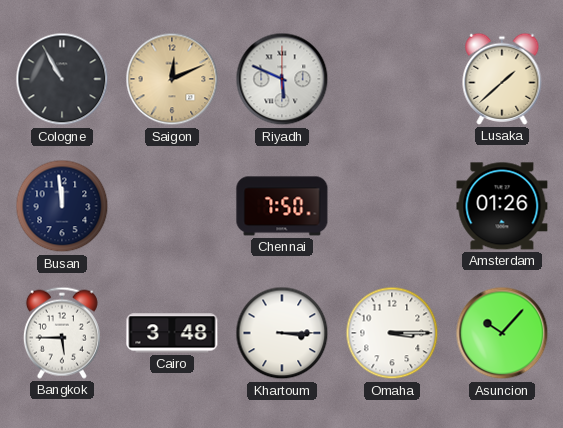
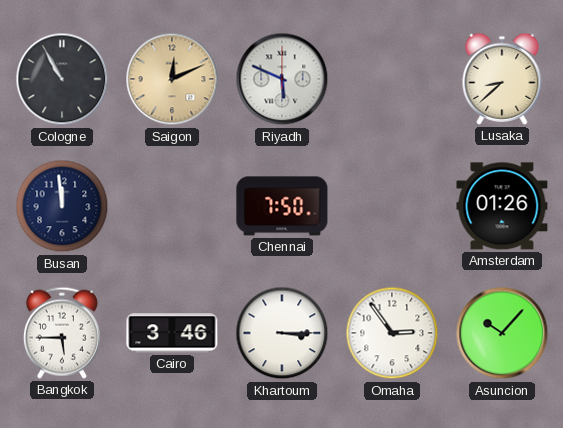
Lusaka: 1:38 -> 8:38
Cairo: 3:48 -> 3:46
Omaha: 3:15 -> 2:54
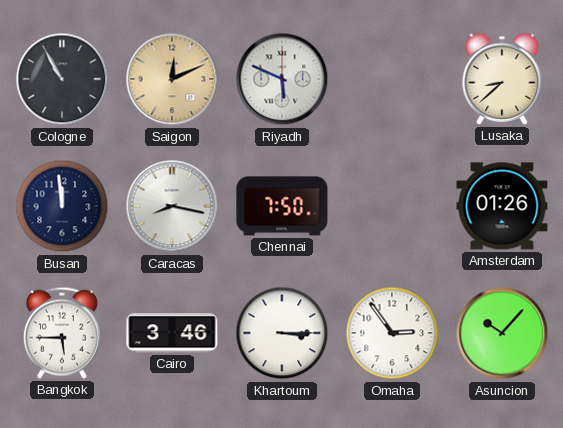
Caracas: none -> 8:17
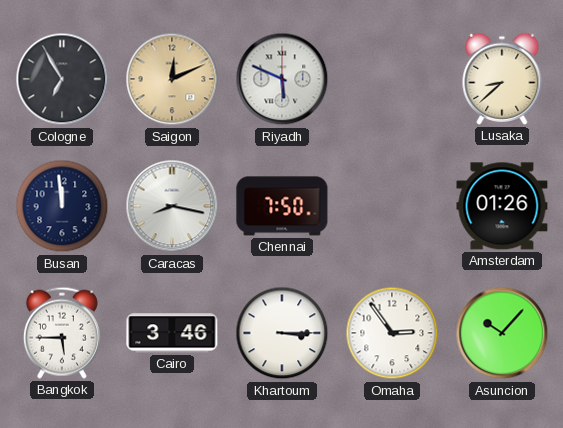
Cologne: 10:55 -> 6:55
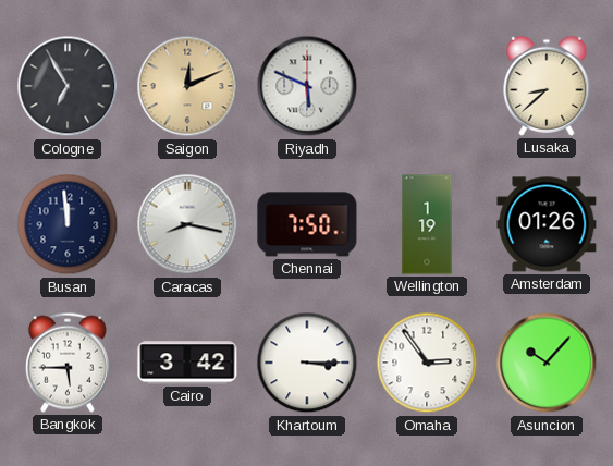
Wellington: none -> 1:19
Cairo: 3:46 -> 3:42
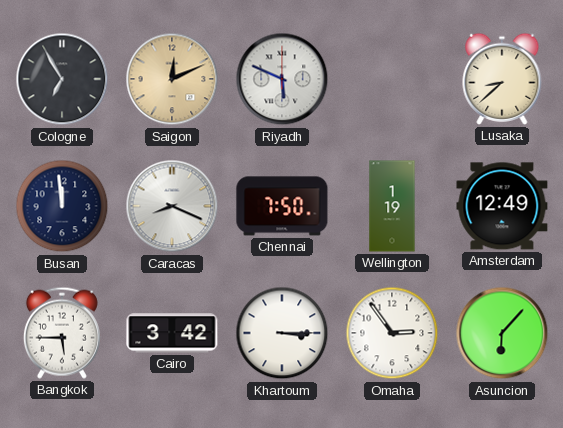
Caracas: 8:17 -> 8:19
Amsterdam: 01:26 -> 12:49
Asuncion: 10:07 -> 6:07
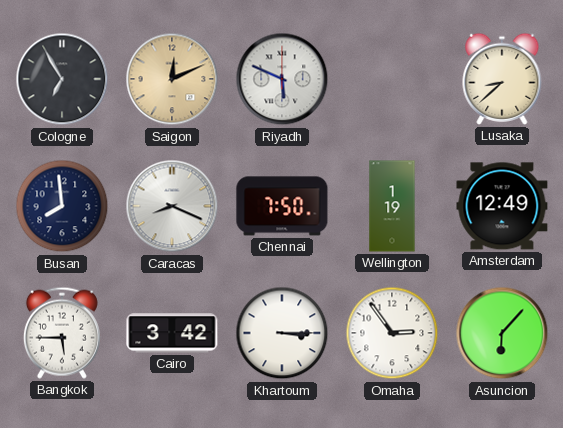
Busan: 11:59 -> 7:59
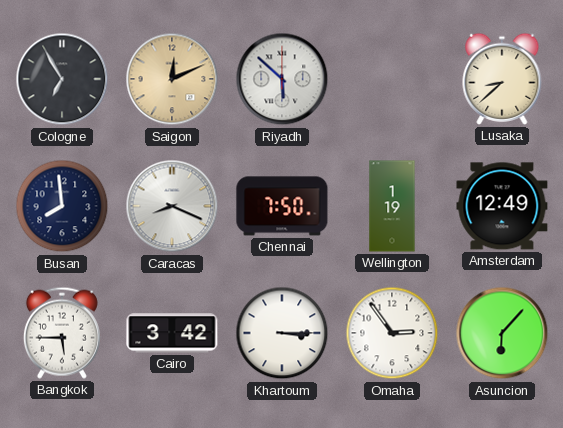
Riyadh: 5:49 -> 5:52
